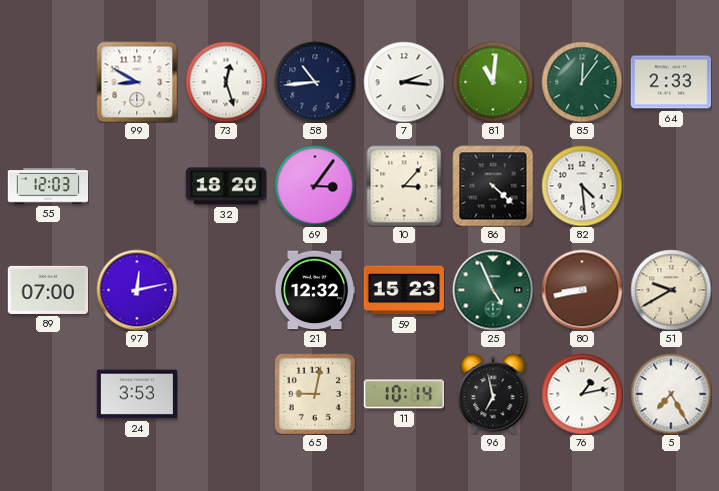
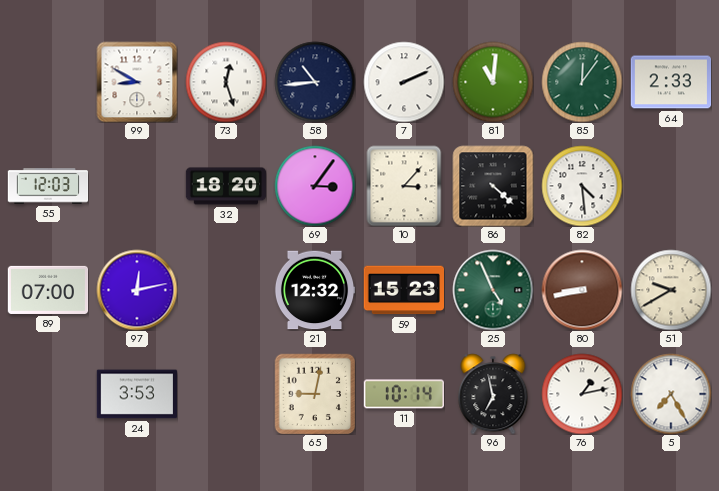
7: 2:16 -> 2:11
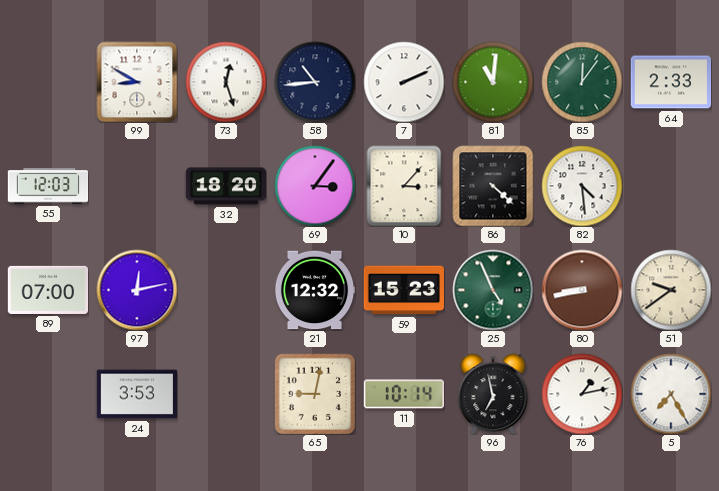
51: 9:40 -> 9:39
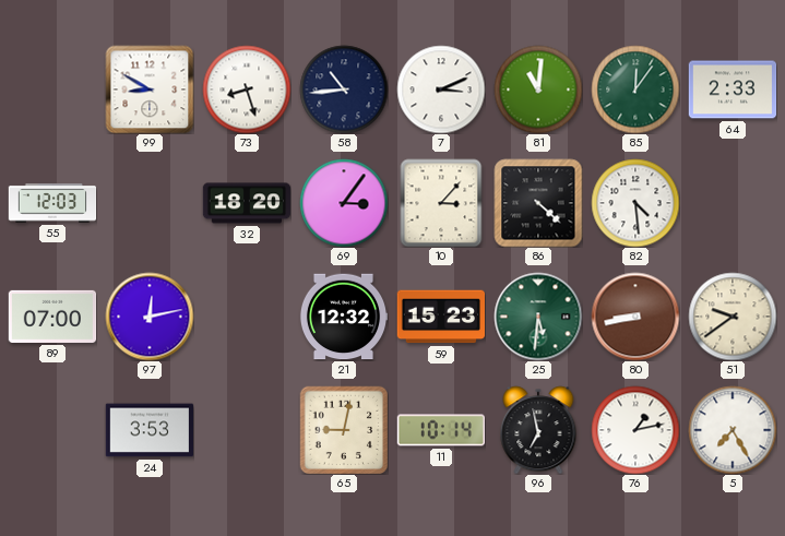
73: 12:27 -> 8:27
7: 2:11 -> 3:11
25: 4:56 -> 5:31
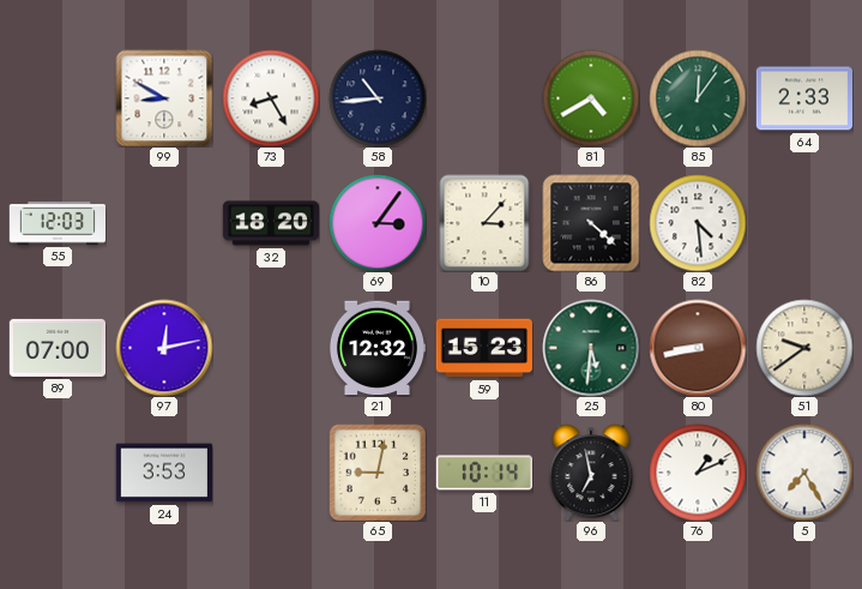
73: 8:27 -> 8:25
7: 3:11 -> none
81: 11:01 -> 4:40
76: 1:13 -> 1:11
